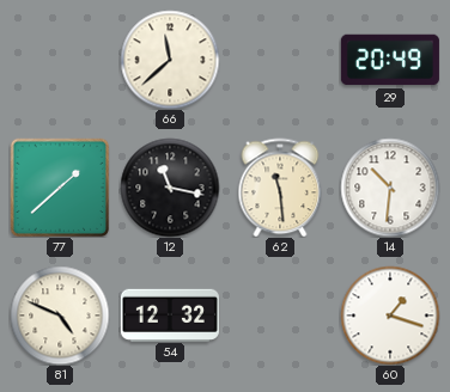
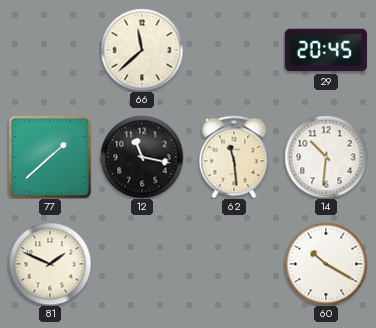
29: 20:49 -> 20:45
81: 4:49 -> 1:49
54: 12:32 -> none
60: 1:18 -> 10:20
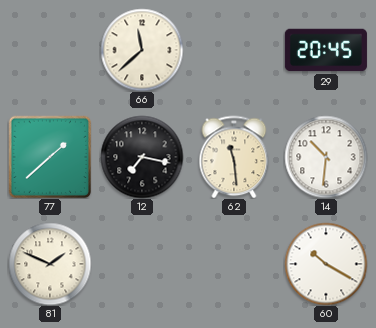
12: 11:17 -> 7:17
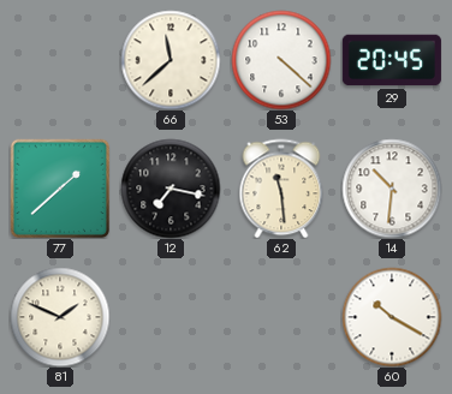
53: none -> 4:22
